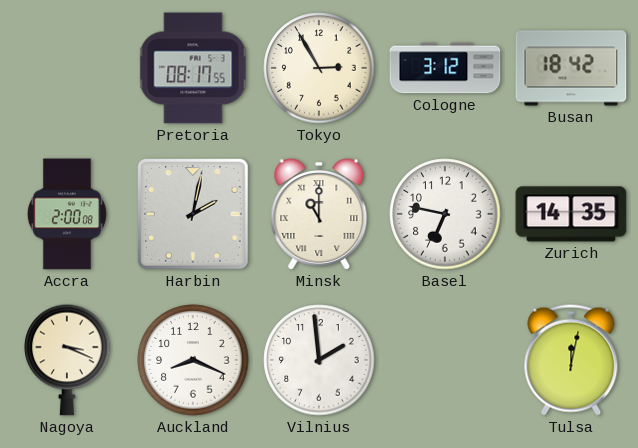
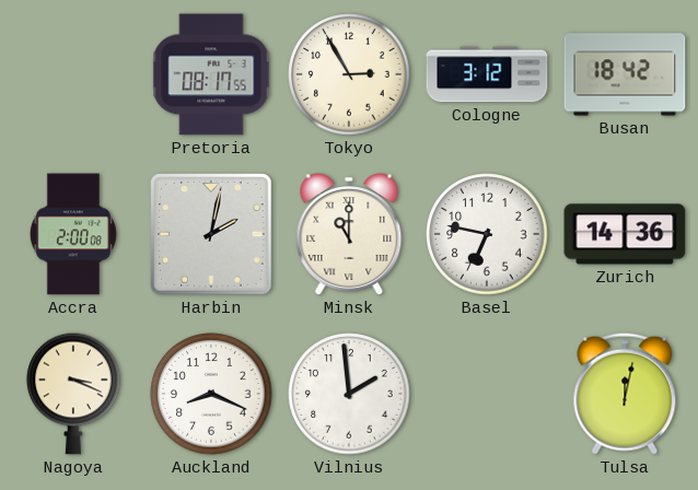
Zurich: 14:35 -> 14:36
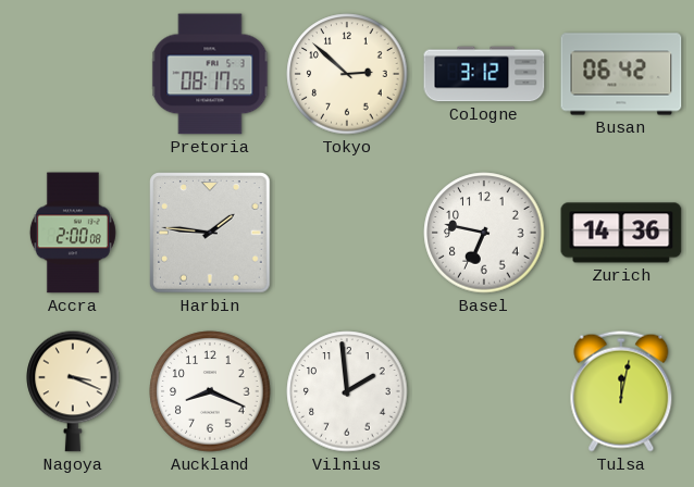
Tokyo: 2:55 -> 2:52
Busan: 18:42 -> 06:42
Harbin: 2:02 -> 1:46
Minsk: 11:00 -> none
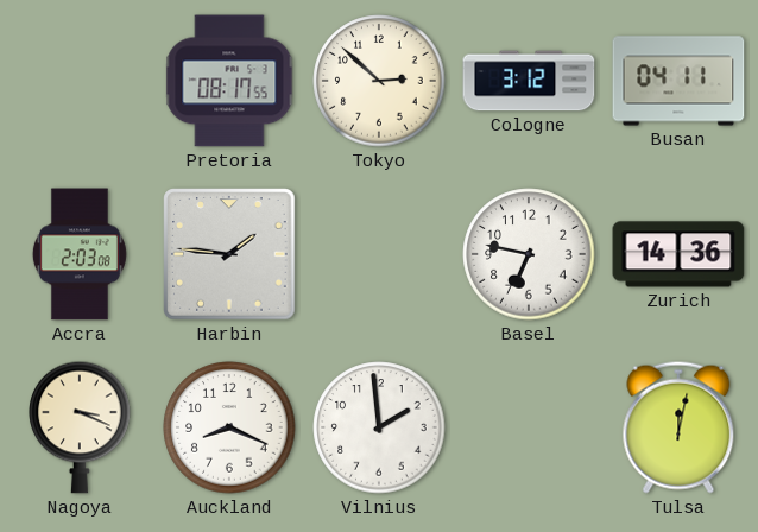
Busan: 06:42 -> 04:11
Accra: 2:00 -> 2:03
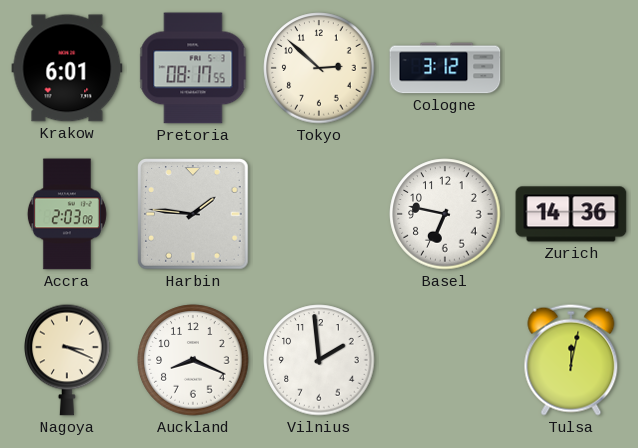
Krakow: none -> 6:01
Busan: 04:11 -> none
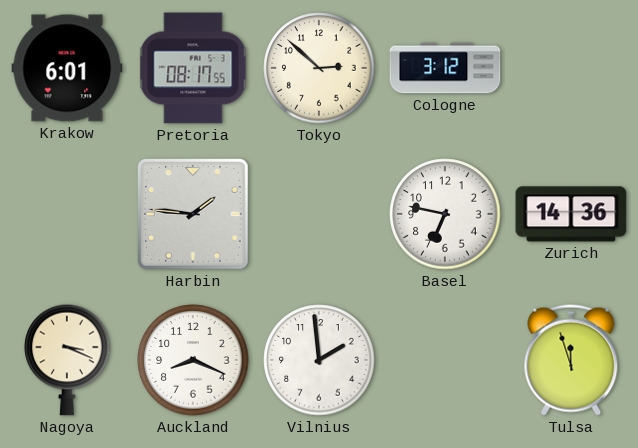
Accra: 2:03 -> none
Tulsa: 12:02 -> 11:57
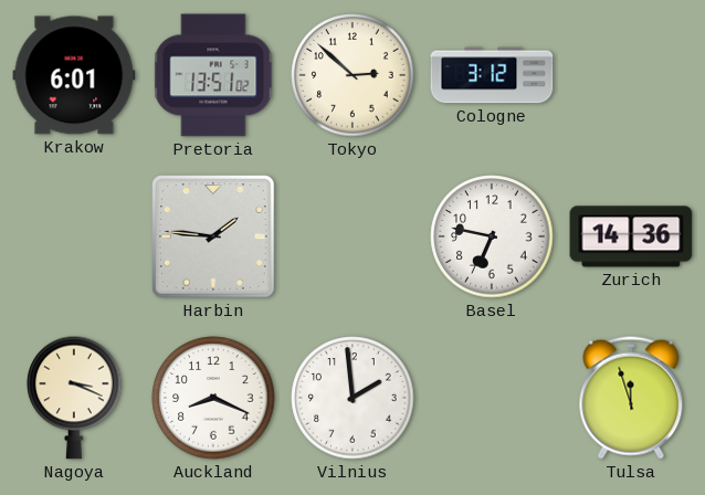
Pretoria: 08:17 -> 13:51
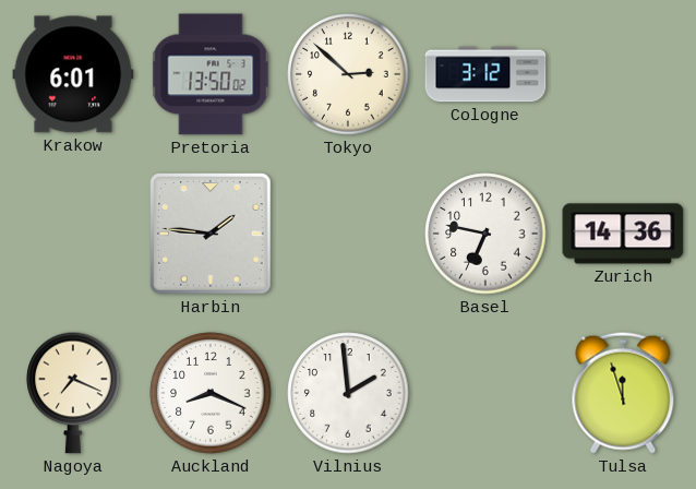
Pretoria: 13:51 -> 13:50
Nagoya: 3:19 -> 7:19
